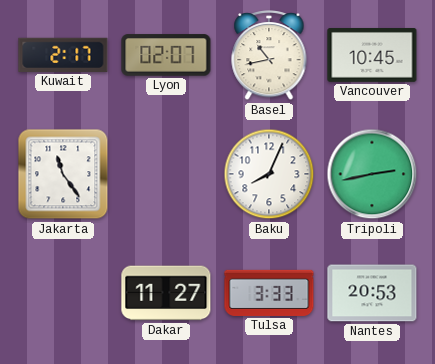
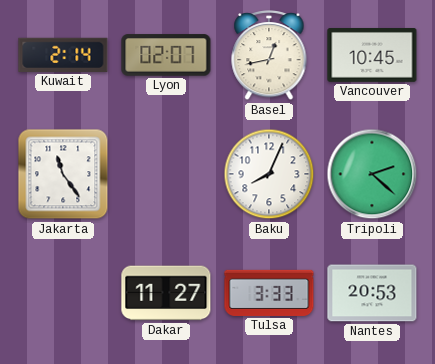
Kuwait: 2:17 -> 2:14
Basel: 10:43 -> 12:43
Tripoli: 2:43 -> 2:22
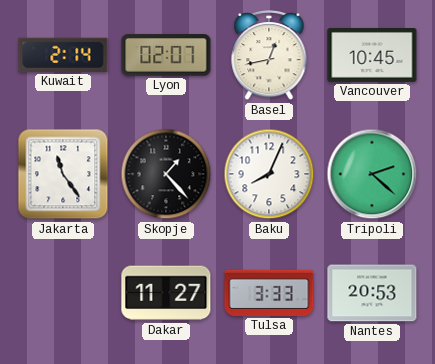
Skopje: none -> 1:23
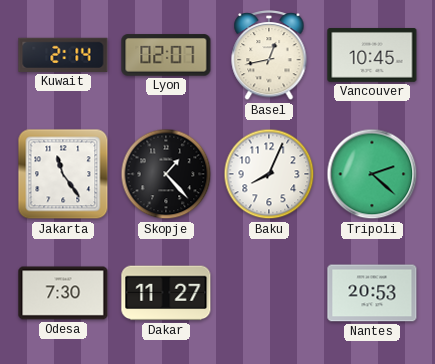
Odesa: none -> 7:30
Tulsa: 3:33 -> none
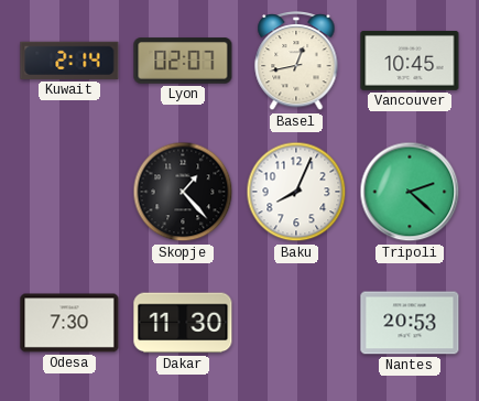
Jakarta: 11:24 -> none
Dakar: 11:27 -> 11:30
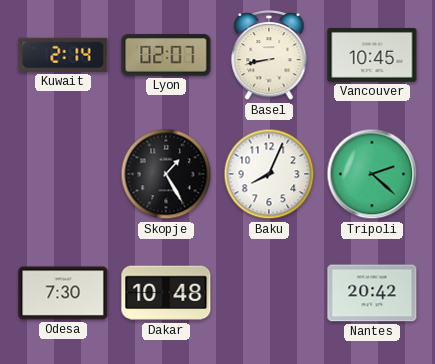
Basel: 12:43 -> 8:43
Skopje: 1:23 -> 1:25
Dakar: 11:30 -> 10:48
Nantes: 20:53 -> 20:42
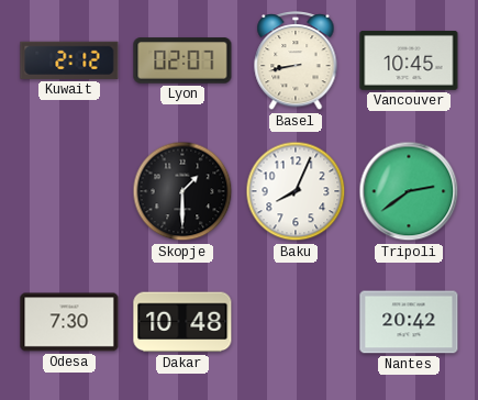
Kuwait: 2:14 -> 2:12
Skopje: 1:25 -> 1:30
Tripoli: 2:22 -> 2:39
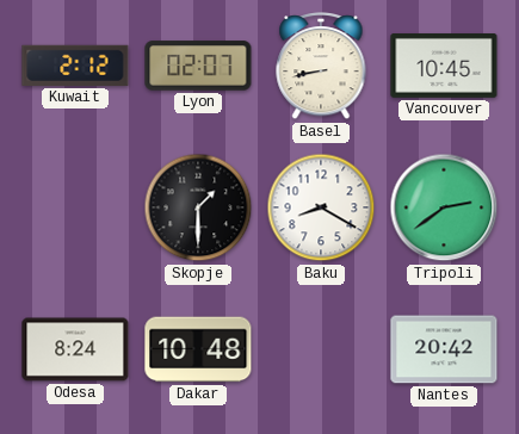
Baku: 8:04 -> 8:20
Odesa: 7:30 -> 8:24
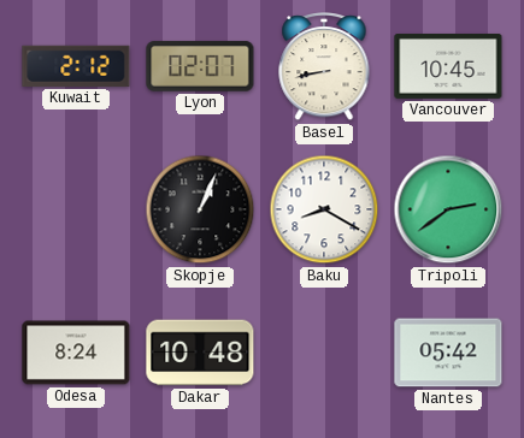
Skopje: 1:30 -> 1:04
Nantes: 20:42 -> 05:42
